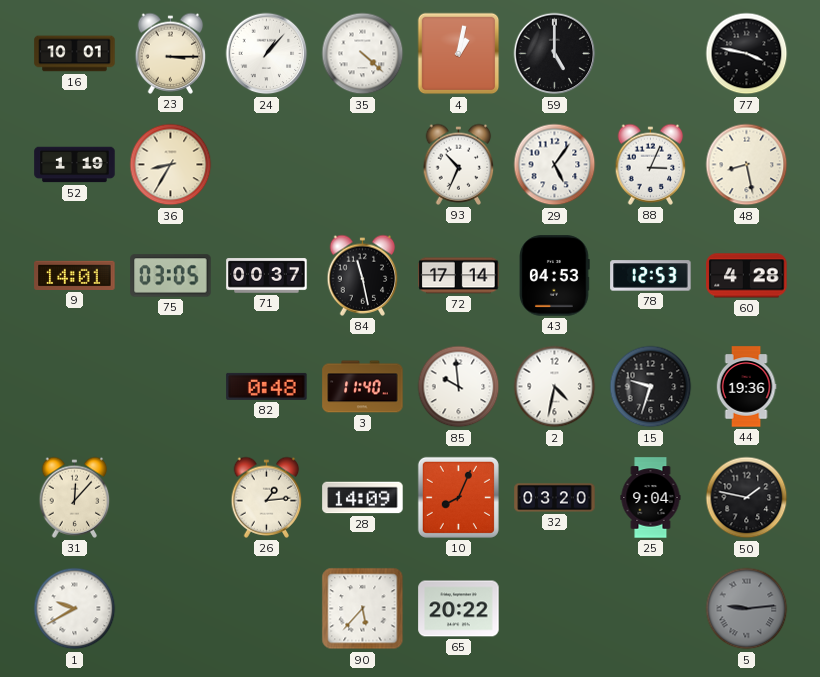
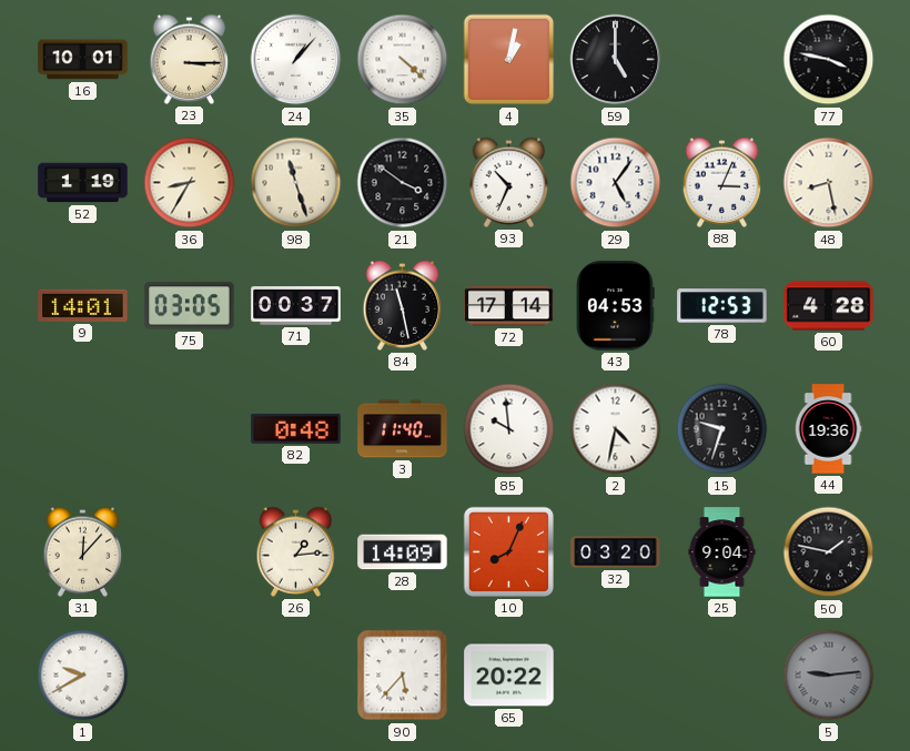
98: none -> 11:27
21: none -> 3:51
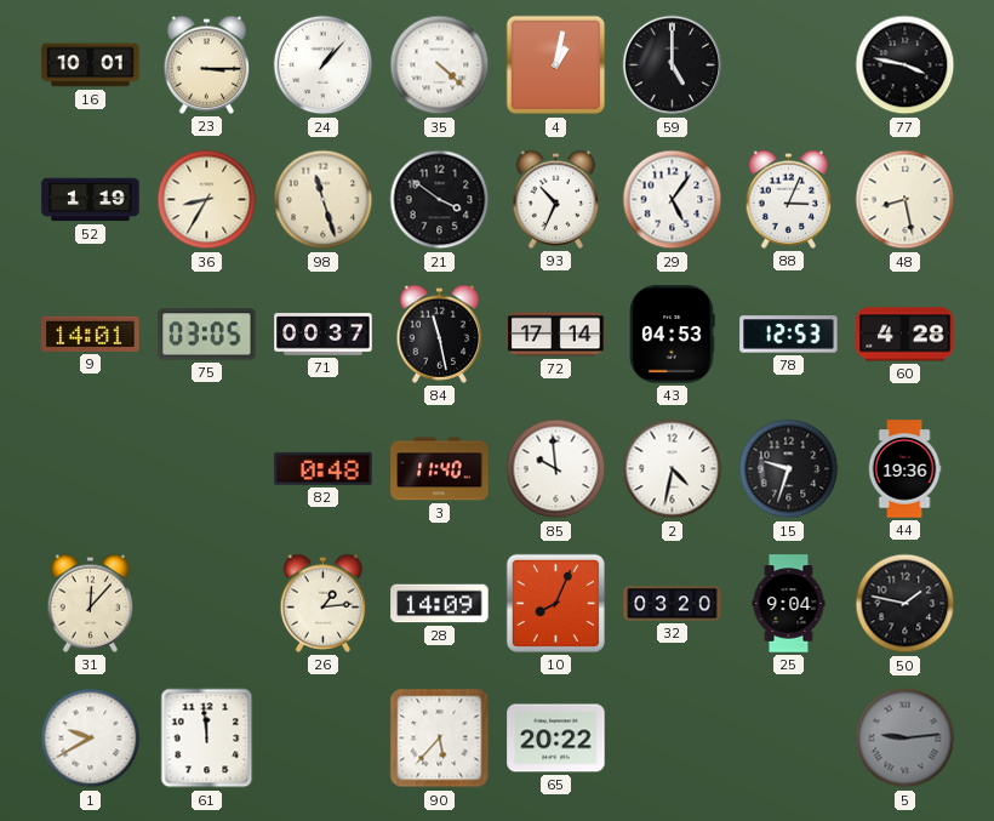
61: none -> 11:59
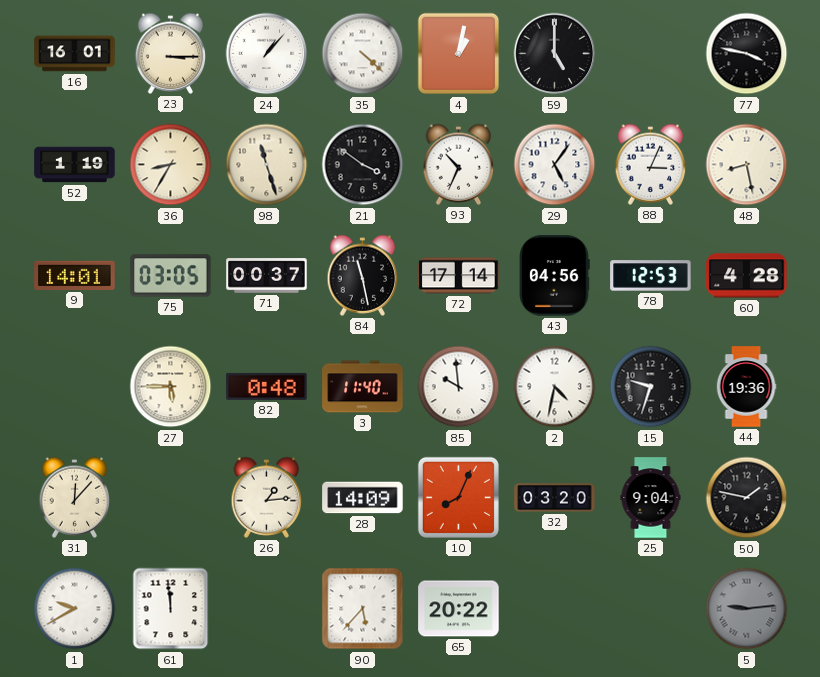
16: 10:01 -> 16:01
43: 04:53 -> 04:56
27: none -> 5:45
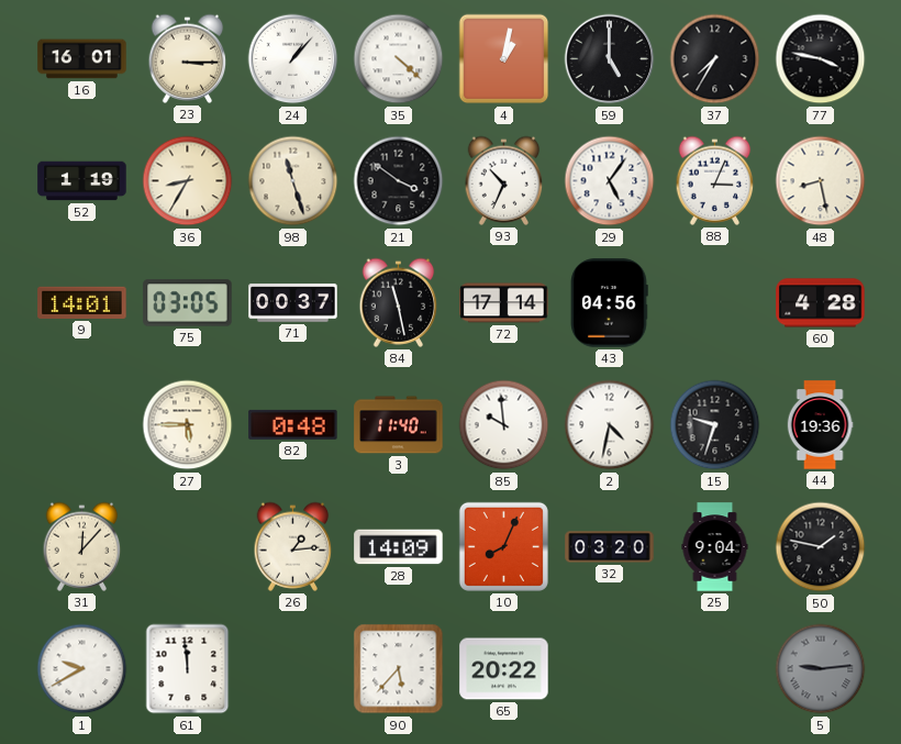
37: none -> 7:35
78: 12:53 -> none
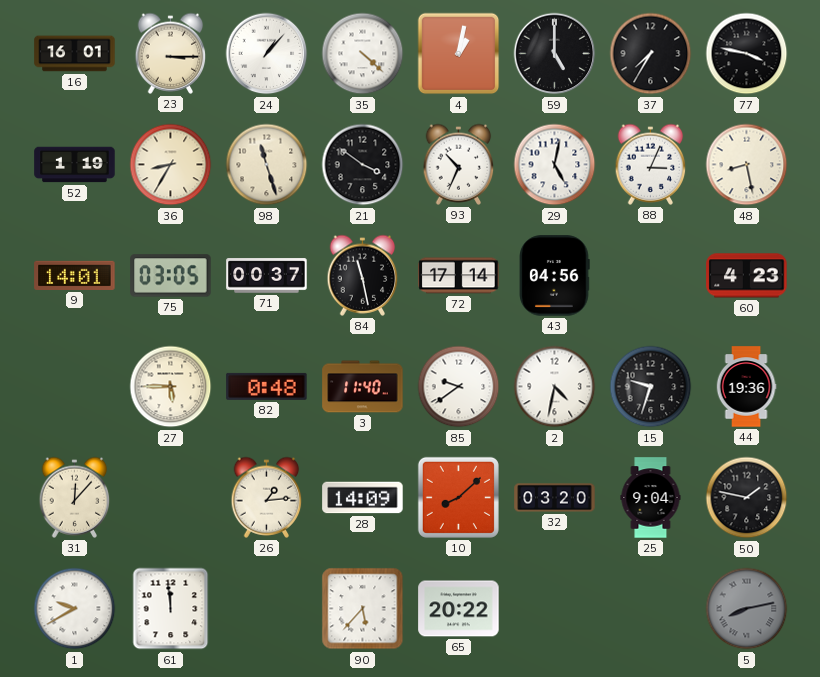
29: 5:06 -> 5:02
60: 4:28 -> 4:23
85: 9:59 -> 9:39
10: 8:04 -> 8:08
5: 9:14 -> 8:13
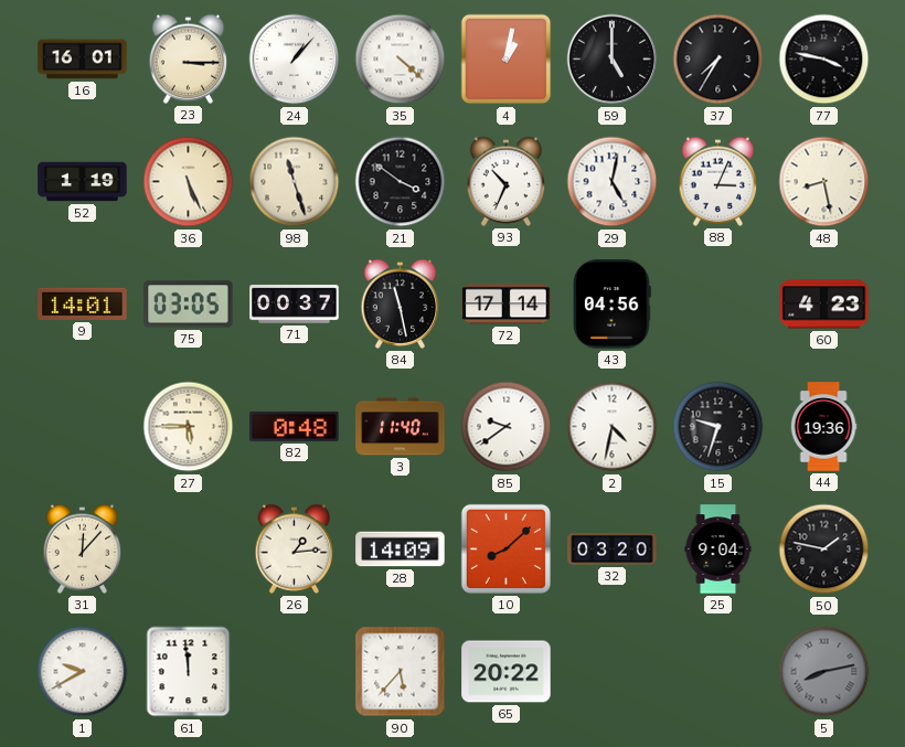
36: 8:35 -> 5:26
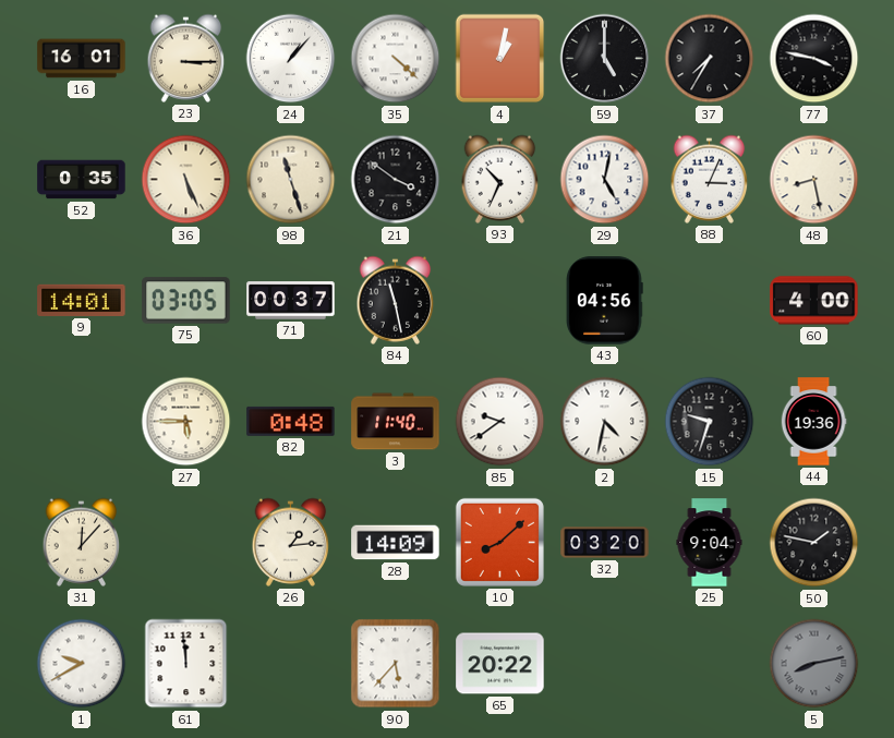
52: 1:19 -> 0:35
72: 17:14 -> none
60: 4:23 -> 4:00
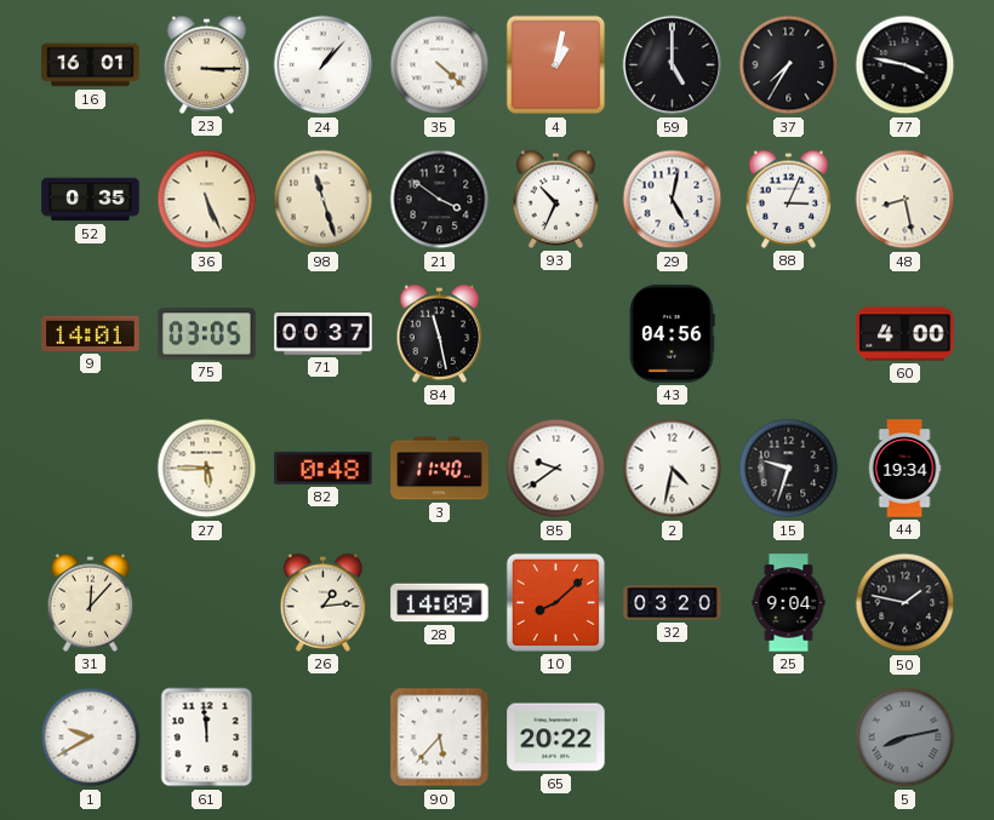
44: 19:36 -> 19:34
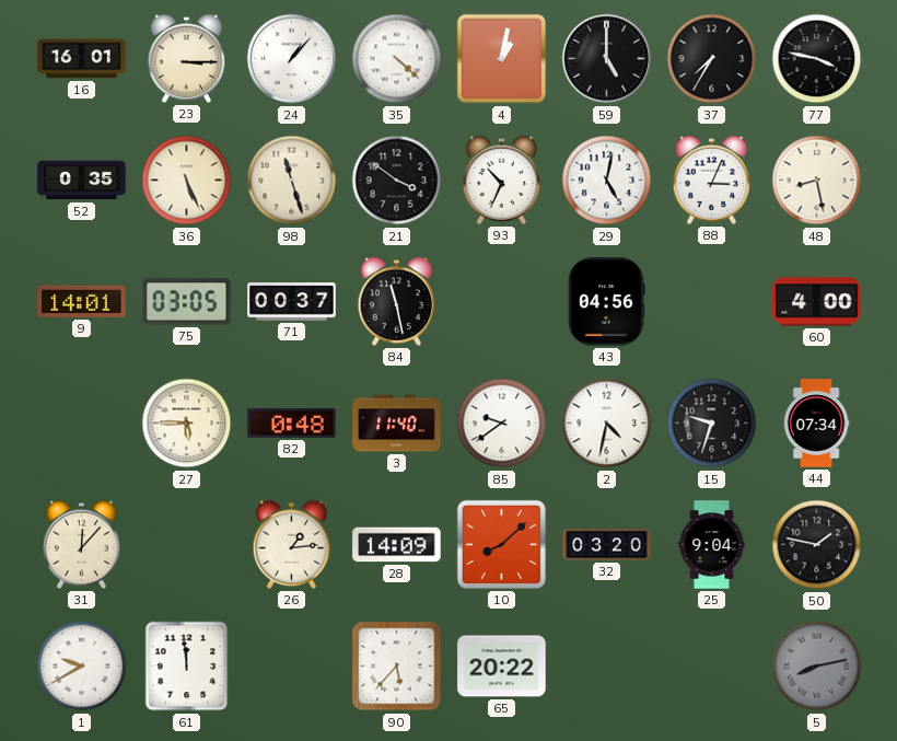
44: 19:34 -> 07:34
